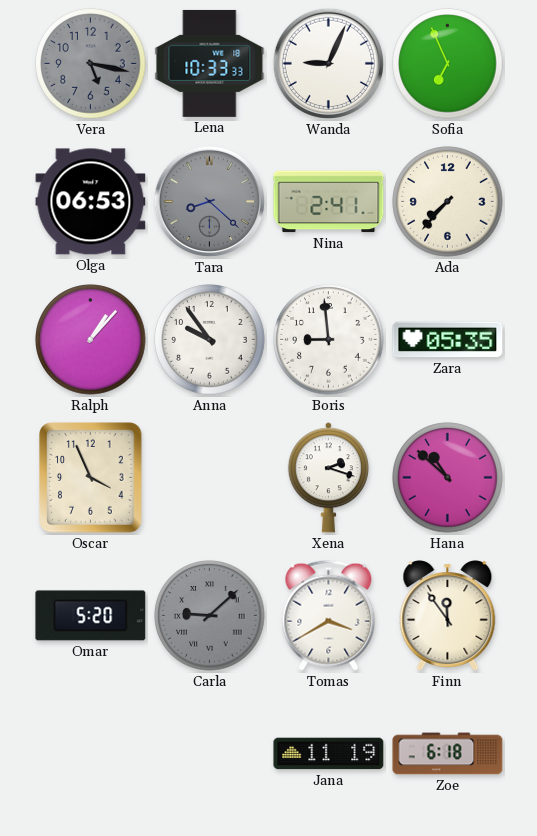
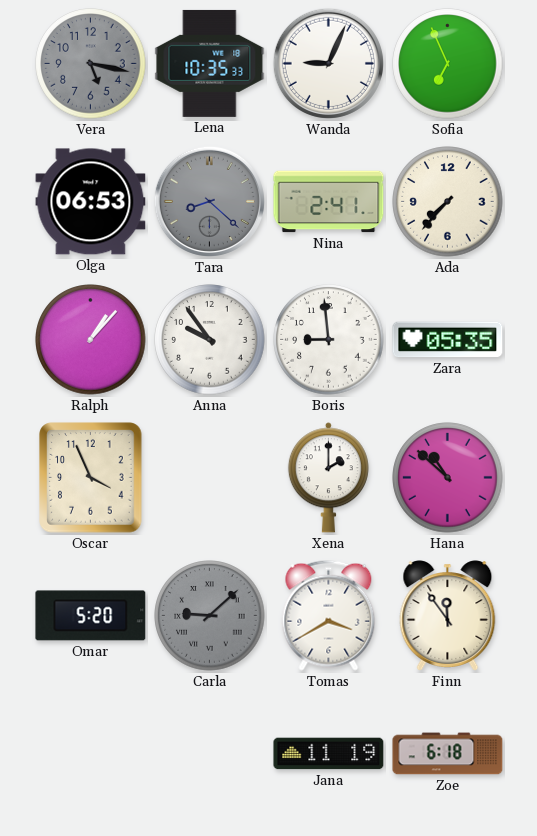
Lena: 10:33 -> 10:35
Xena: 2:18 -> 2:00
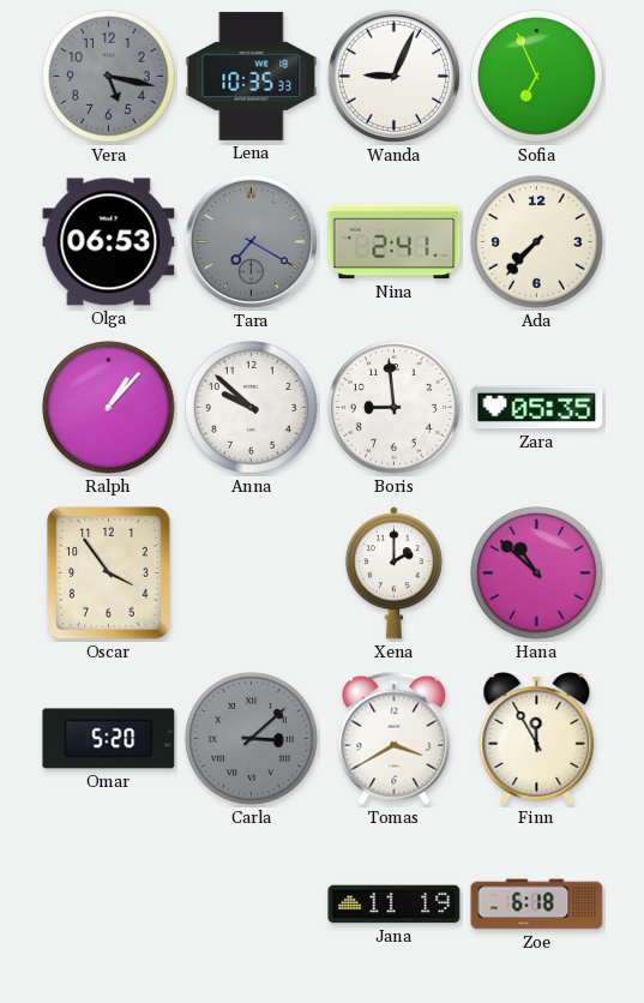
Tara: 8:22 -> 7:20
Anna: 9:54 -> 9:52
Oscar: 3:56 -> 3:54
Carla: 9:08 -> 3:08
Finn: 11:54 -> 11:55
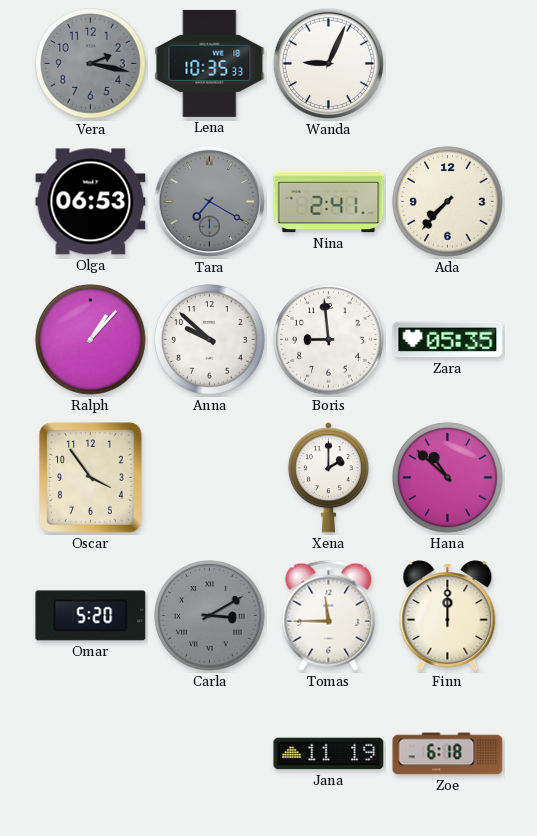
Vera: 5:17 -> 2:17
Sofia: 6:56 -> none
Carla: 3:08 -> 3:10
Tomas: 3:40 -> 11:45
Finn: 11:55 -> 12:00
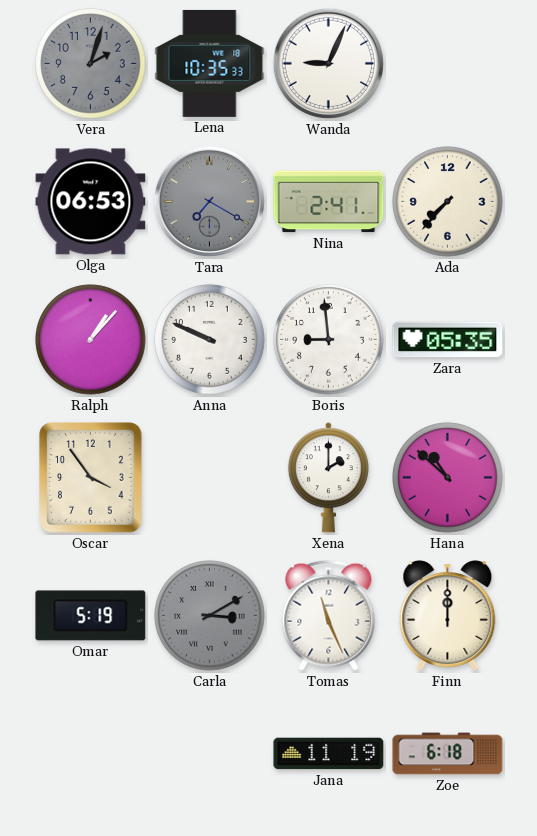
Vera: 2:17 -> 2:03
Anna: 9:52 -> 9:49
Omar: 5:20 -> 5:19
Tomas: 11:45 -> 11:26
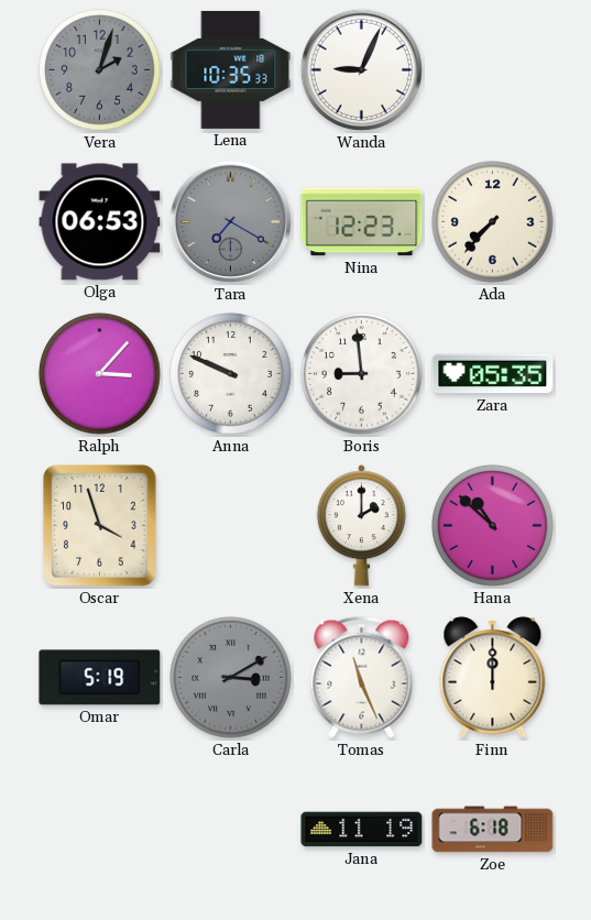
Nina: 2:41 -> 12:23
Ralph: 1:07 -> 3:07
Oscar: 3:54 -> 3:57
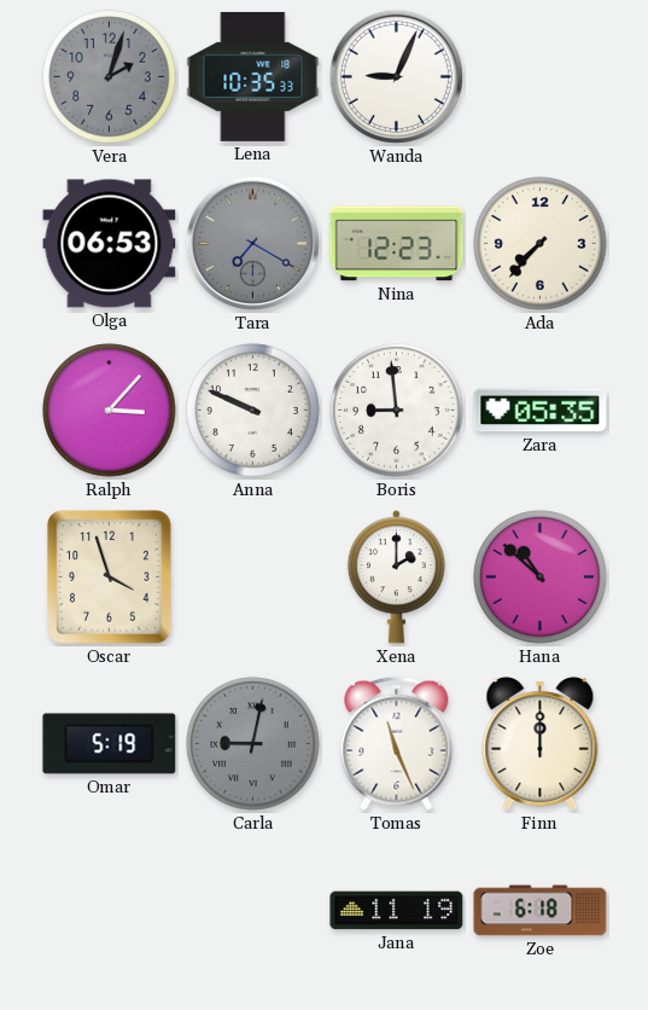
Carla: 3:10 -> 9:02
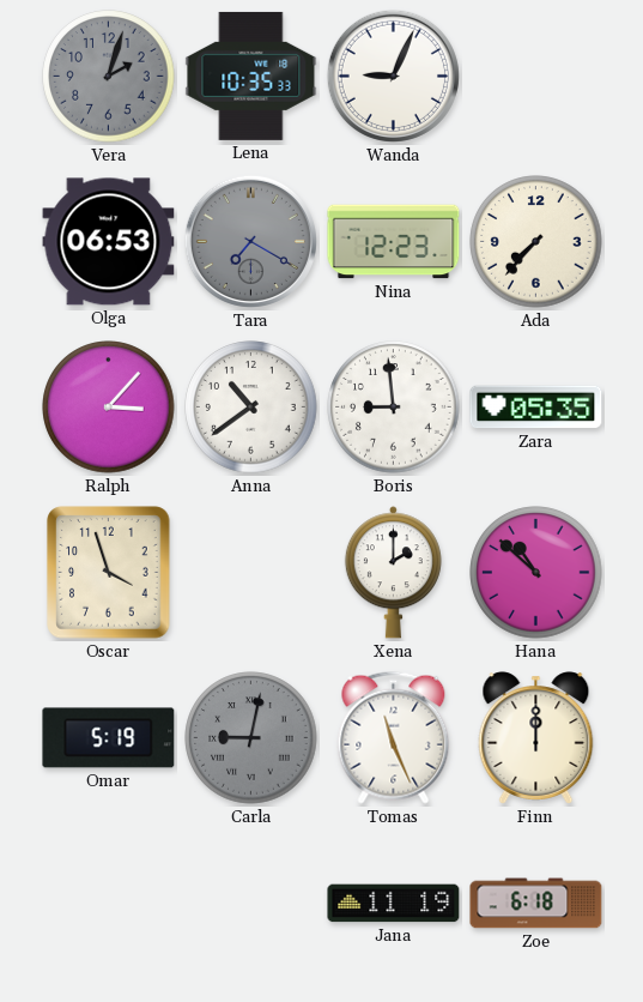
Anna: 9:49 -> 10:39
